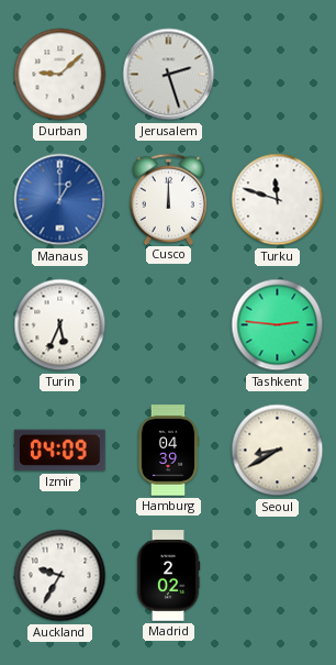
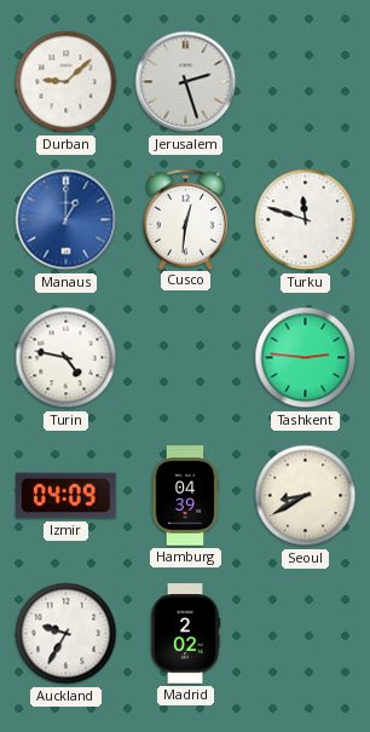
Cusco: 12:00 -> 12:31
Turin: 5:34 -> 4:47
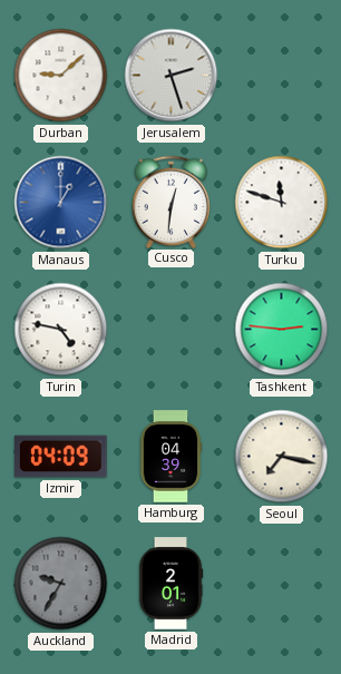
Seoul: 8:40 -> 7:17
Auckland dial: white -> grey
Madrid: 2:02 -> 2:01
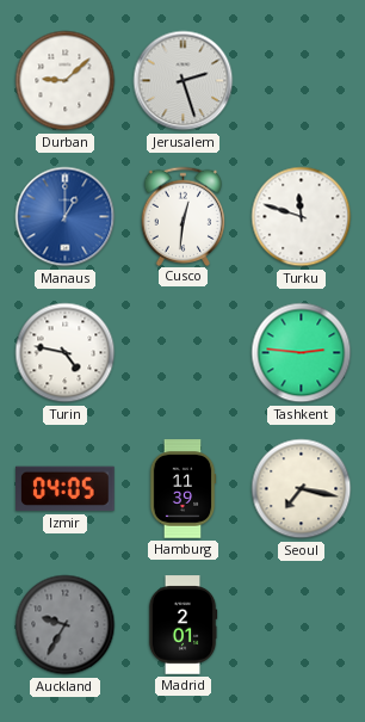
Izmir: 04:09 -> 04:05
Hamburg: 04:39 -> 11:39
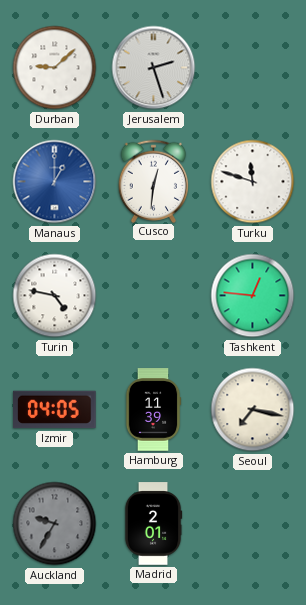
Tashkent: 2:46 -> 12:46
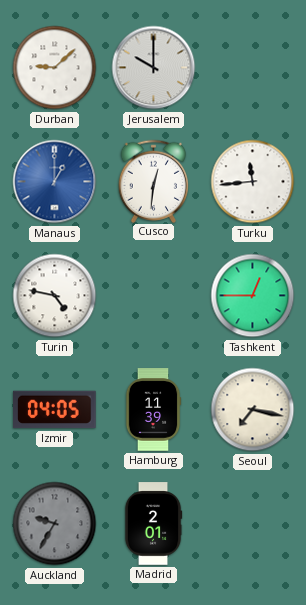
Jerusalem: 2:27 -> 10:00
Turku: 11:48 -> 11:44
Tashkent: 12:46 -> 12:45
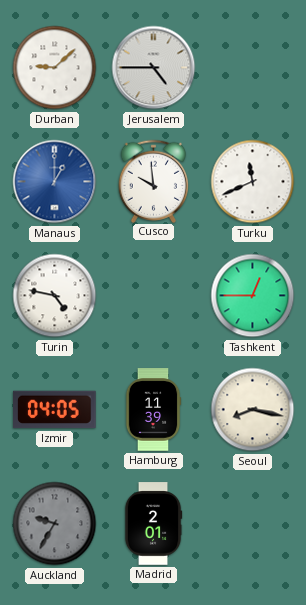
Jerusalem: 10:00 -> 4:45
Cusco: 12:31 -> 9:59
Turku: 11:44 -> 11:41
Seoul: 7:17 -> 8:17
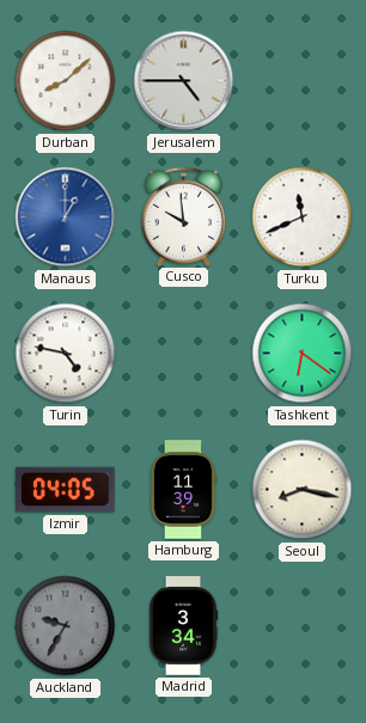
Durban: 9:08 -> 8:08
Tashkent: 12:45 -> 6:21
Madrid: 2:01 -> 3:34
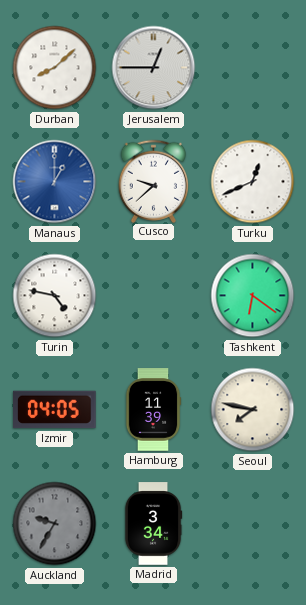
Jerusalem: 4:45 -> 12:45
Cusco: 9:59 -> 9:38
Turku: 11:41 -> 12:41
Seoul: 8:17 -> 7:47
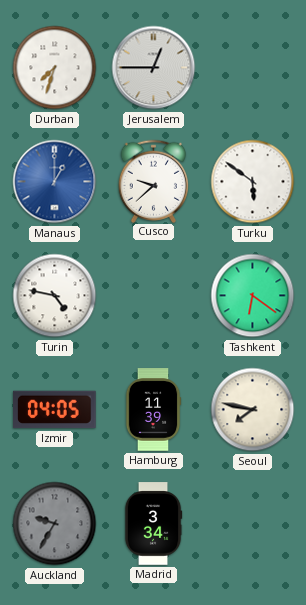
Durban: 8:08 -> 7:33
Turku: 12:41 -> 5:51
